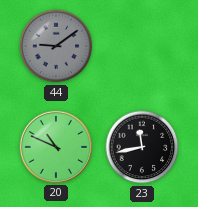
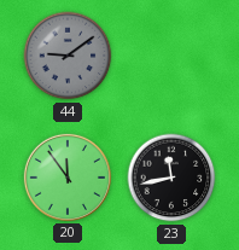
20: 10:49 -> 11:54
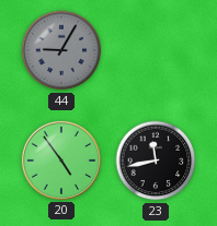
44: 9:09 -> 9:05
20: 11:54 -> 4:54
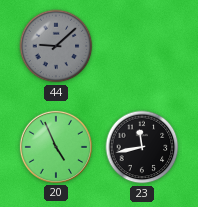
44: 9:05 -> 9:08
20: 4:54 -> 4:56
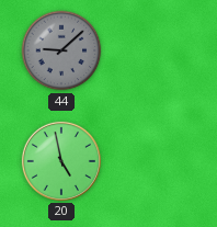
20: 4:56 -> 4:58
23: 11:43 -> none
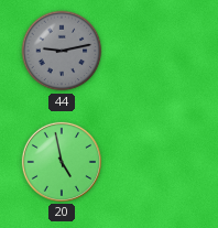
44: 9:08 -> 9:13
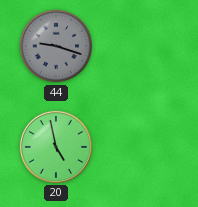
44: 9:13 -> 9:18
